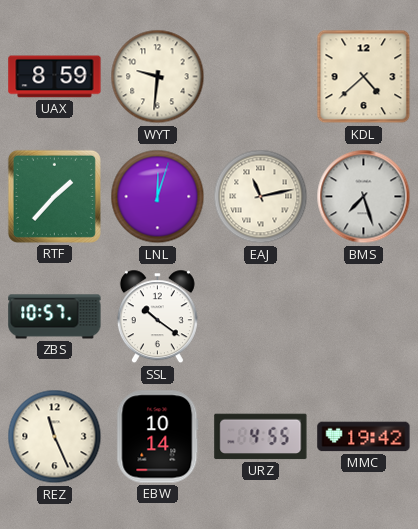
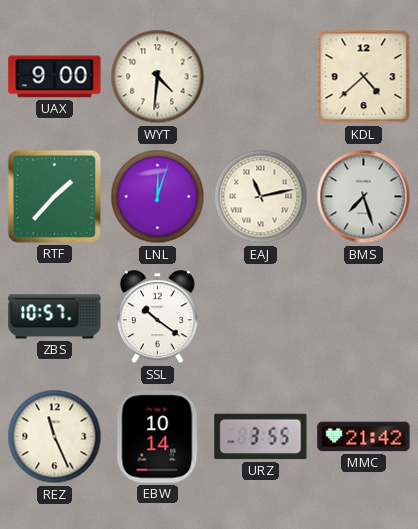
UAX: 8:59 -> 9:00
WYT: 9:31 -> 4:31
URZ: 4:55 -> 3:55
MMC: 19:42 -> 21:42
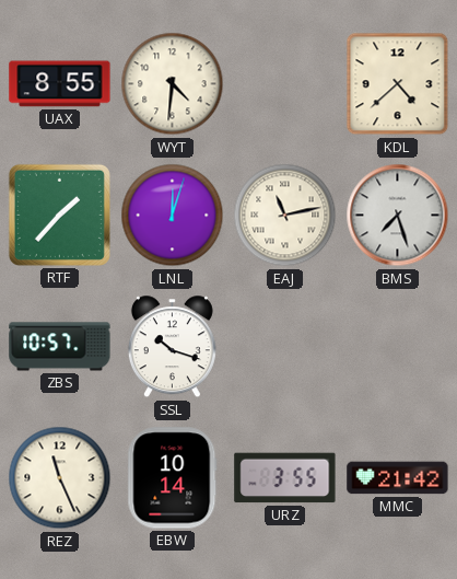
UAX: 9:00 -> 8:55
SSL: 10:21 -> 10:18
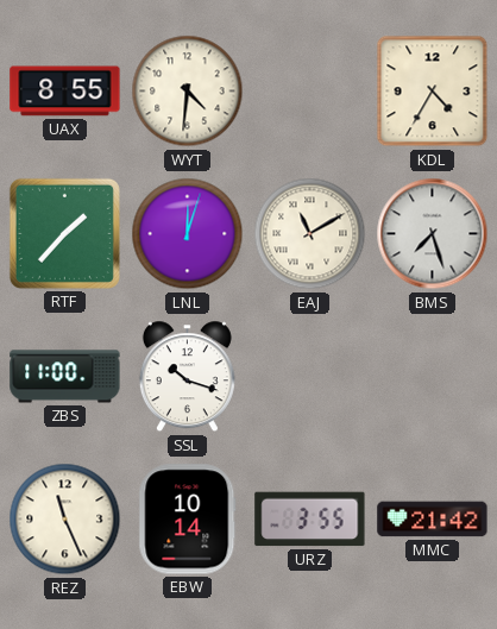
KDL: 4:38 -> 4:35
EAJ: 11:13 -> 11:10
ZBS: 10:57 -> 11:00
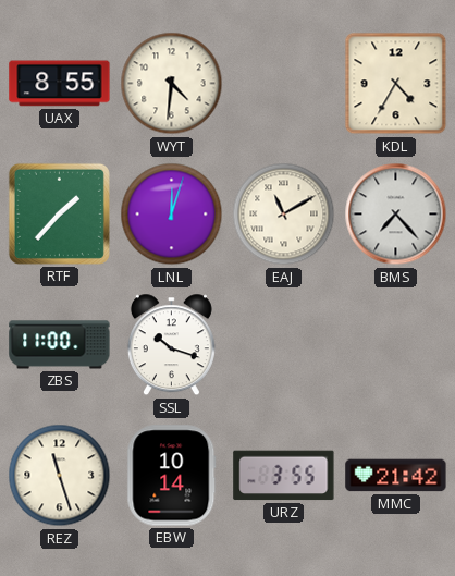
BMS: 7:27 -> 7:23
REZ: 11:26 -> 11:27
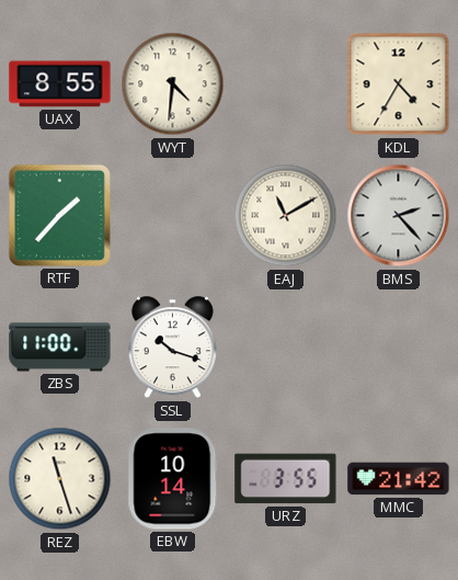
LNL: 12:03 -> none
BMS: 7:23 -> 2:23
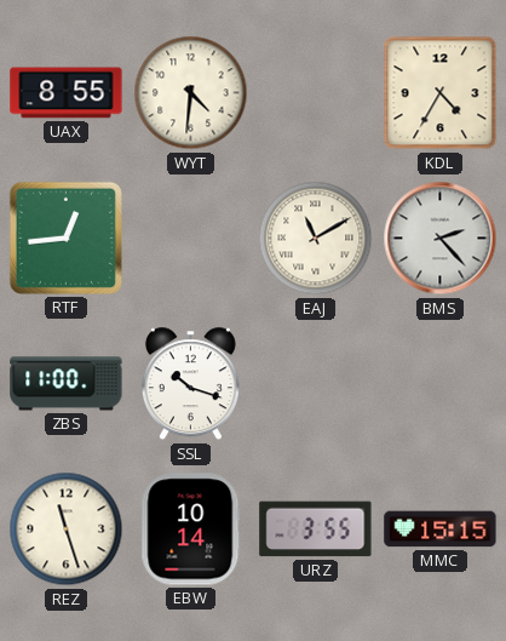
RTF: 1:37 -> 12:44
MMC: 21:42 -> 15:15
